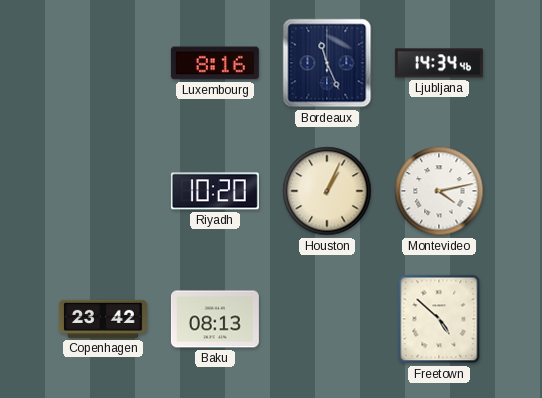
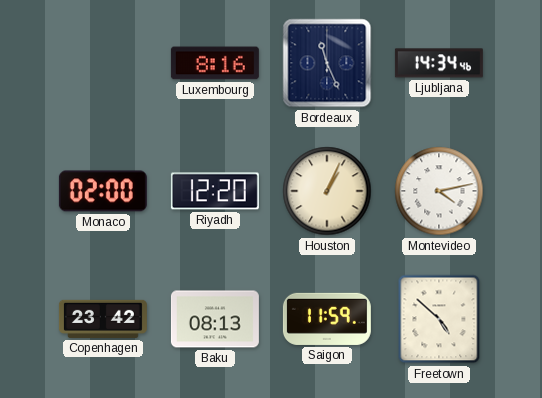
Monaco: none -> 02:00
Riyadh: 10:20 -> 12:20
Saigon: none -> 11:59
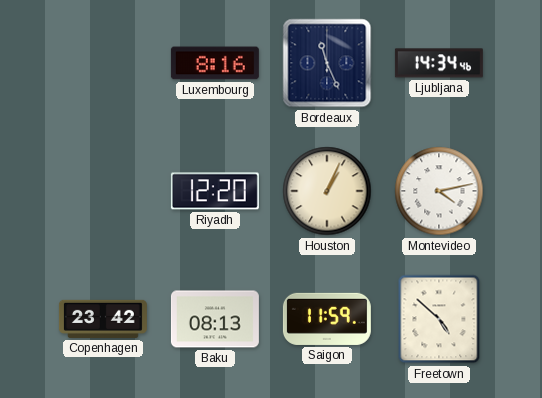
Monaco: 02:00 -> none
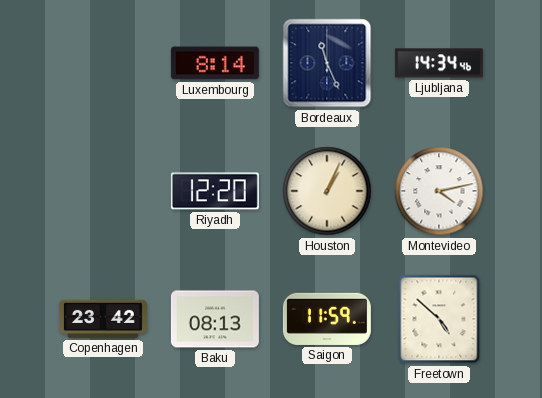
Luxembourg: 8:16 -> 8:14
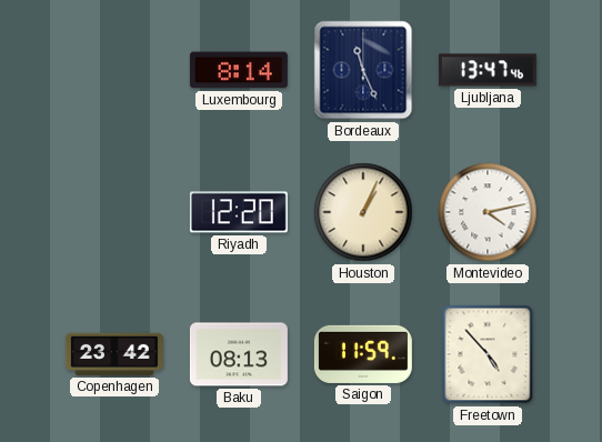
Ljubljana: 14:34 -> 13:47
Freetown: 4:52 -> 4:53
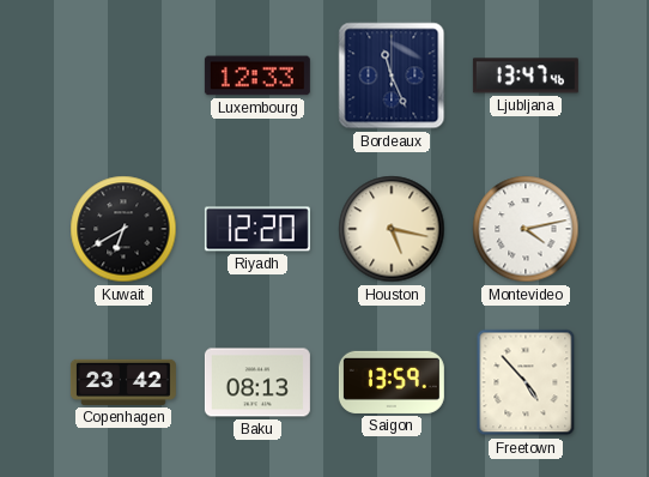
Luxembourg: 8:14 -> 12:33
Kuwait: none -> 6:40
Houston: 1:04 -> 5:17
Saigon: 11:59 -> 13:59
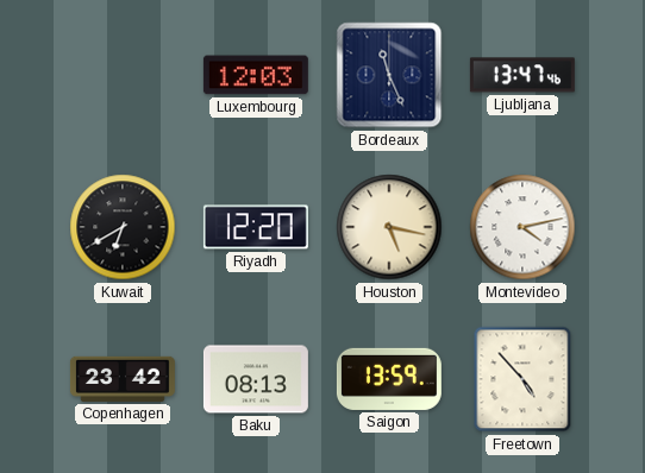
Luxembourg: 12:33 -> 12:03
